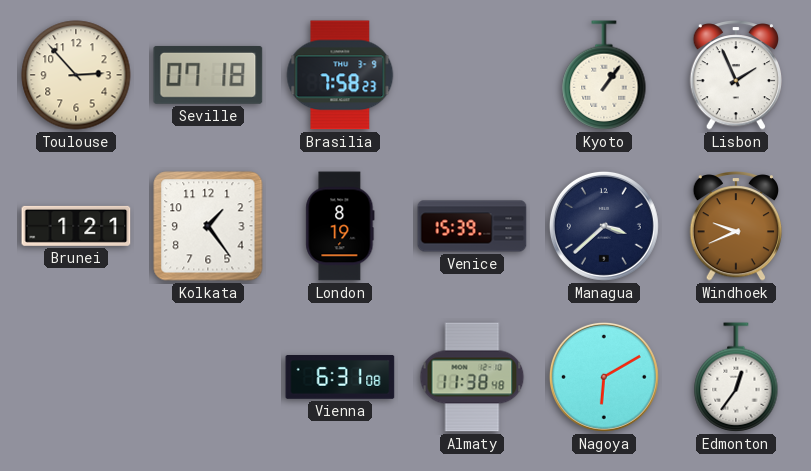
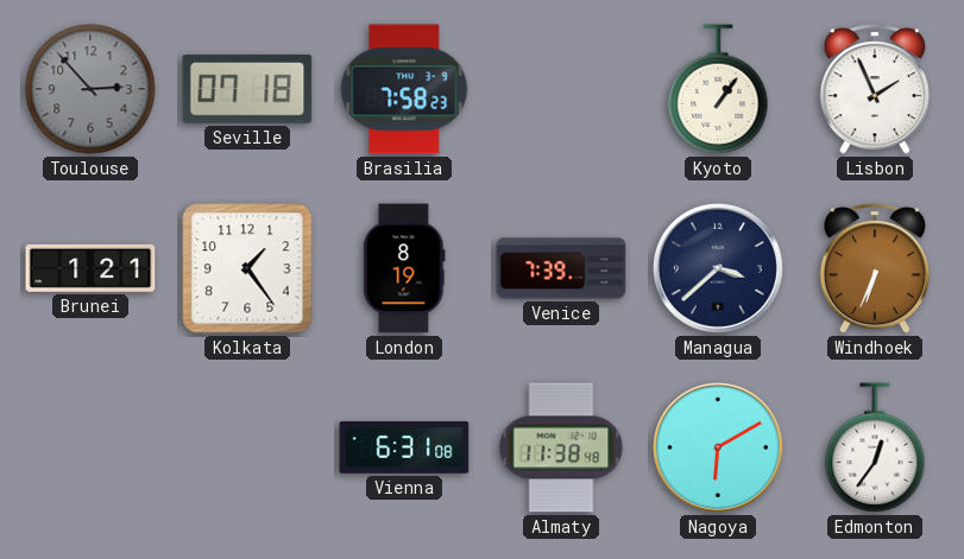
Toulouse dial: cream -> grey
Venice: 15:39 -> 7:39
Windhoek: 9:41 -> 6:34
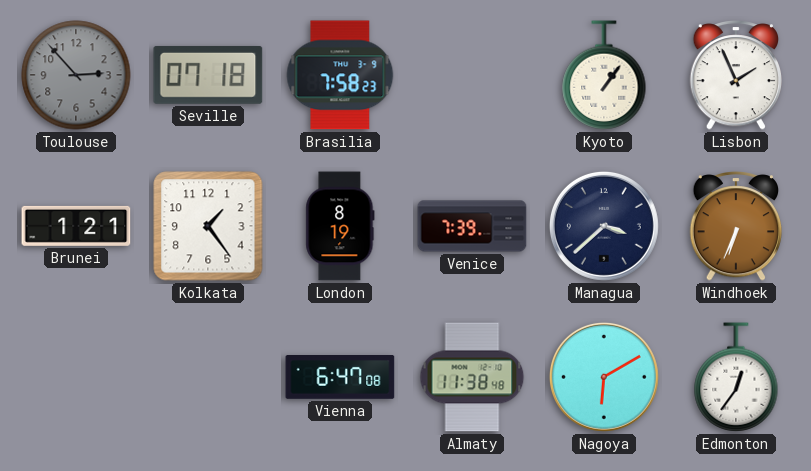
Vienna: 6:31 -> 6:47
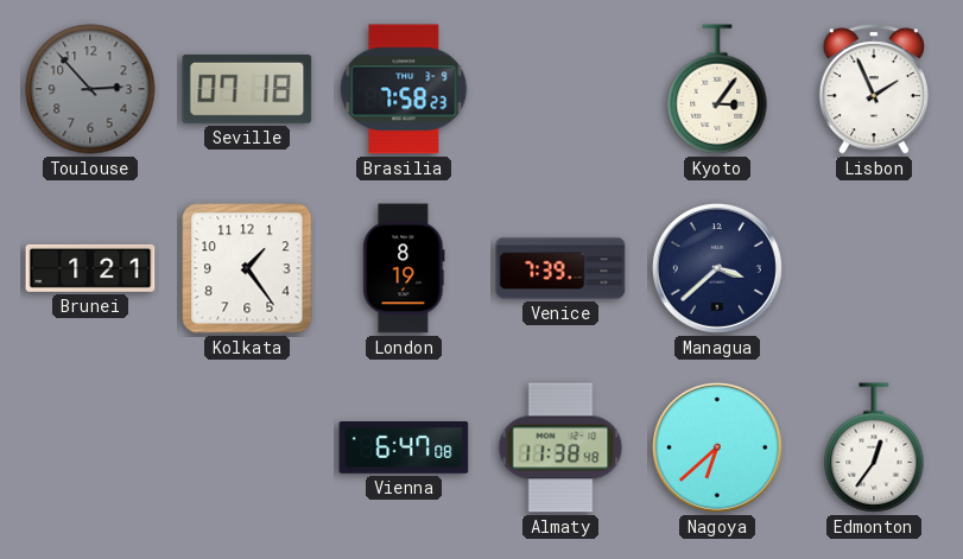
Kyoto: 1:06 -> 3:06
Windhoek: 6:34 -> none
Nagoya: 6:10 -> 6:38
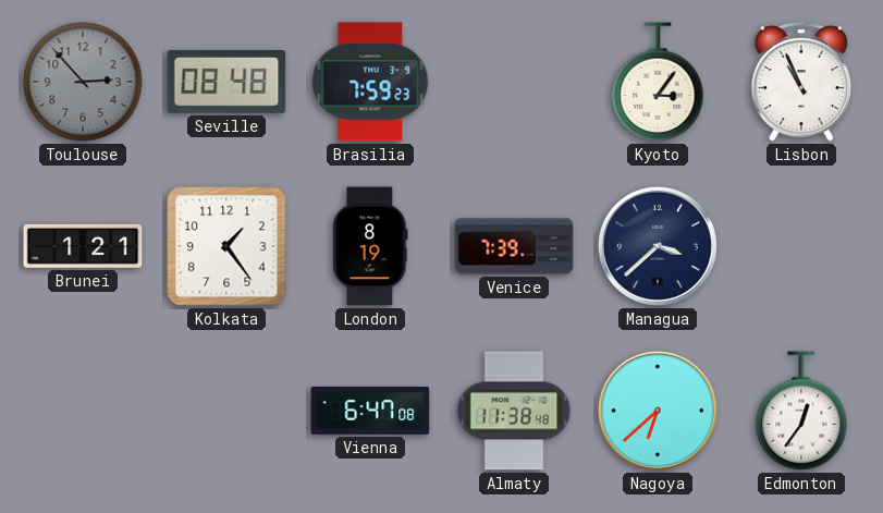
Seville: 07:18 -> 08:48
Brasilia: 7:58 -> 7:59
Lisbon: 1:56 -> 10:56
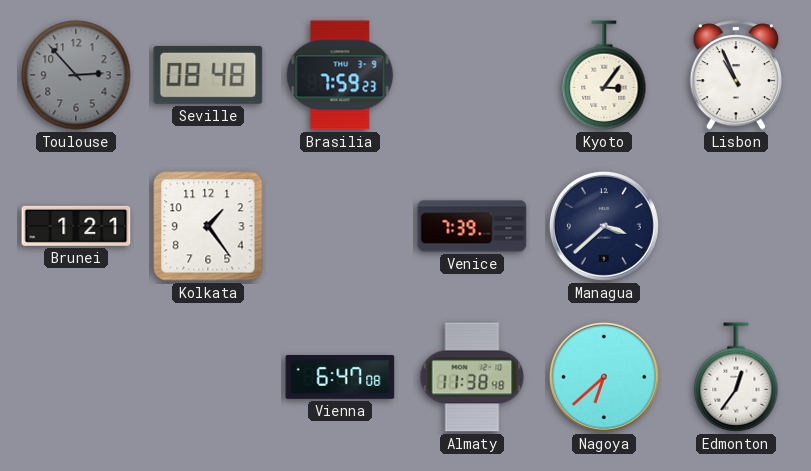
London: 8:19 -> none
